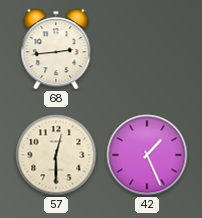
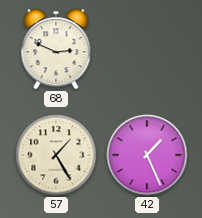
68: 2:44 -> 2:49
57: 12:30 -> 1:25
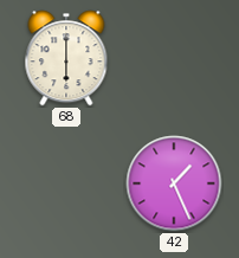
68: 2:49 -> 6:00
57: 1:25 -> none
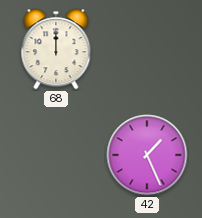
68: 6:00 -> 12:00
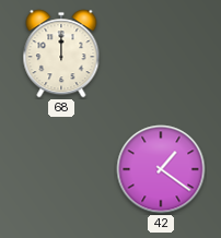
42: 1:26 -> 1:21
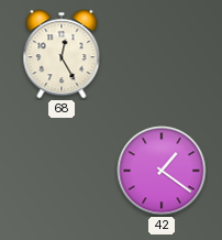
68: 12:00 -> 12:25
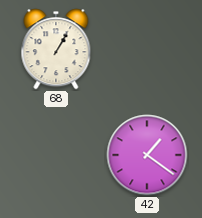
68: 12:25 -> 1:05
